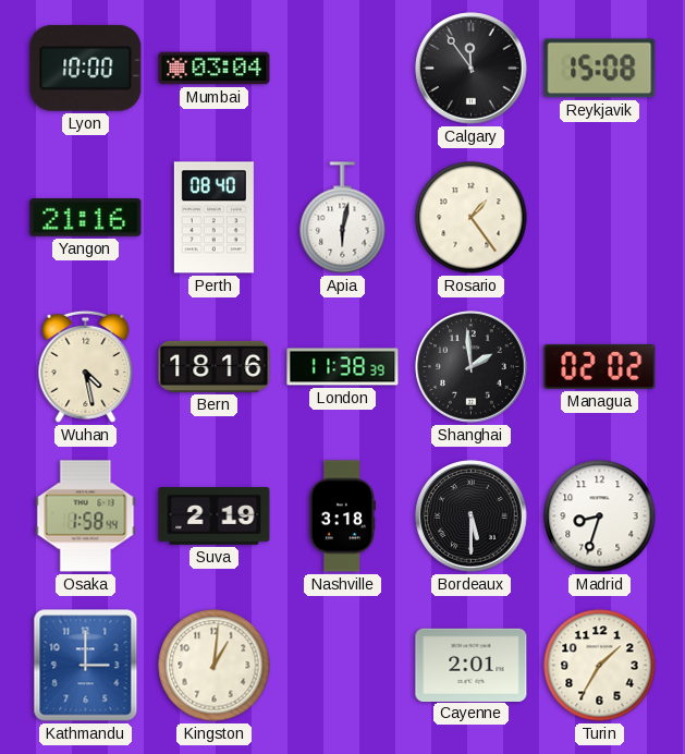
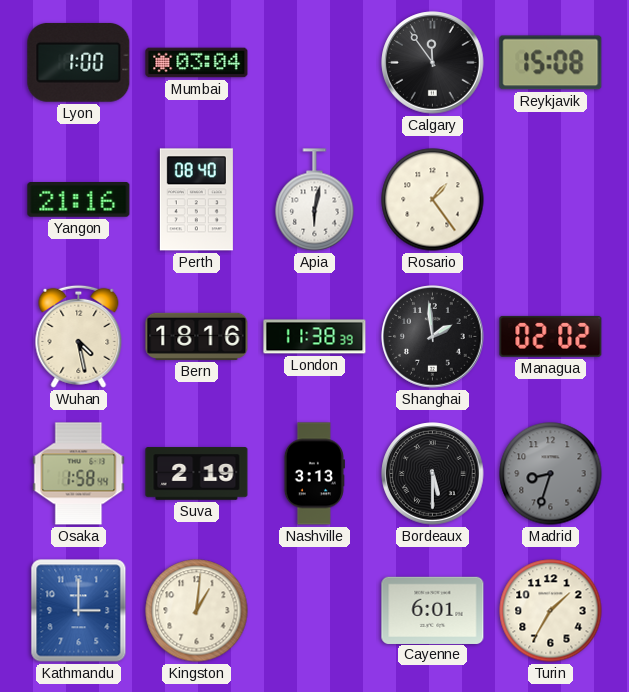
Lyon: 10:00 -> 1:00
Nashville: 3:18 -> 3:13
Madrid dial: white -> grey
Cayenne: 2:01 -> 6:01
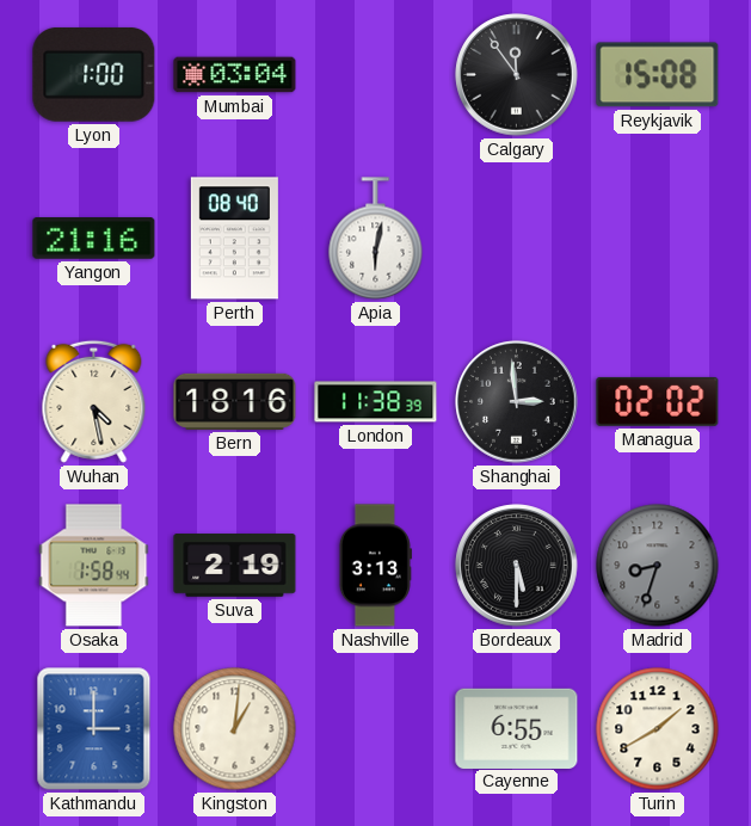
Rosario: 1:24 -> none
Shanghai: 1:59 -> 2:59
Cayenne: 6:01 -> 6:55
Turin: 1:35 -> 1:40
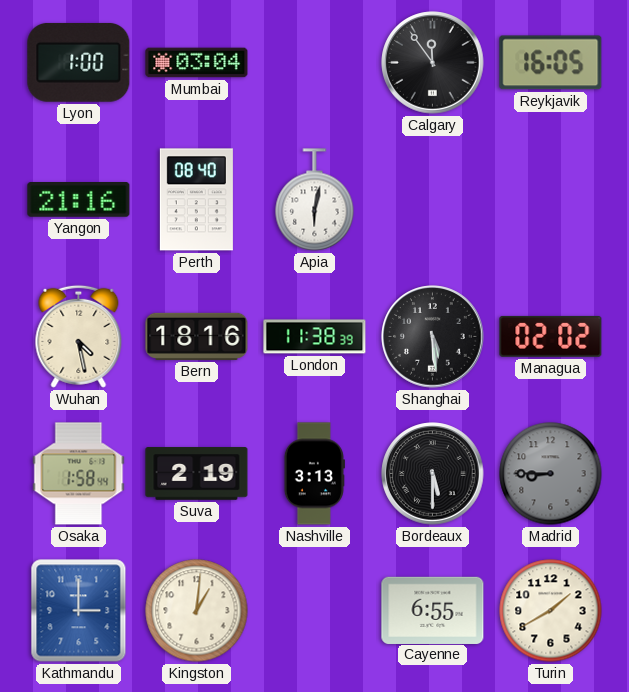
Reykjavik: 15:08 -> 16:05
Shanghai: 2:59 -> 5:29
Madrid: 8:33 -> 8:45
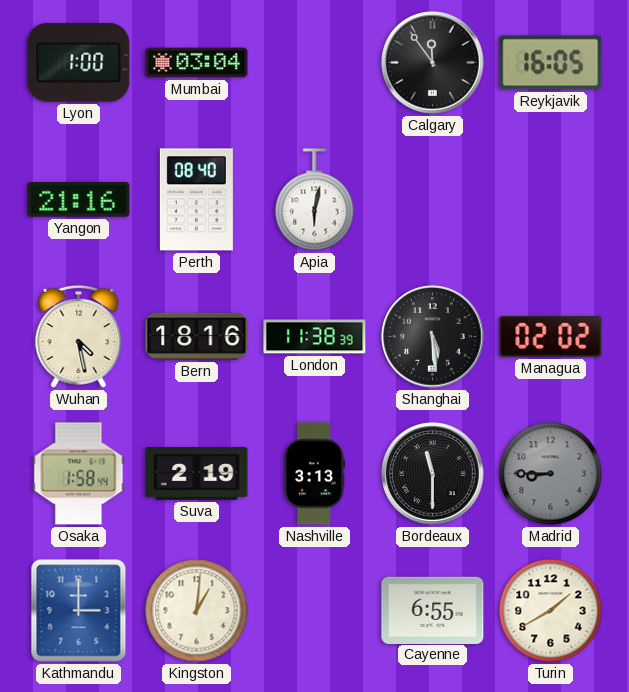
Bordeaux: 5:30 -> 11:30
